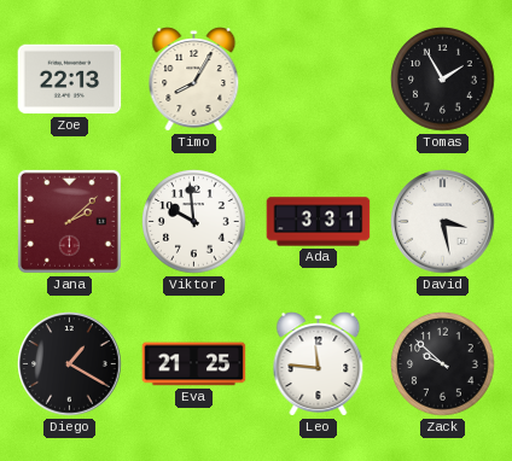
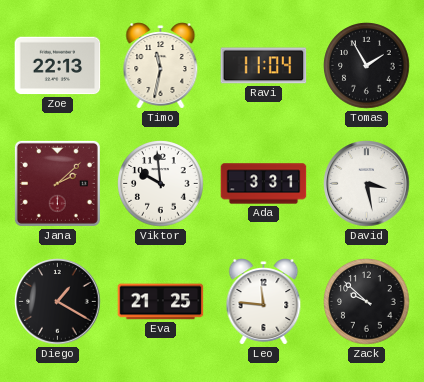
Timo: 8:05 -> 11:32
Ravi: none -> 11:04
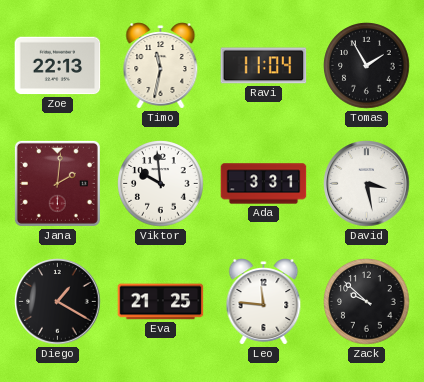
Jana: 2:08 -> 2:01
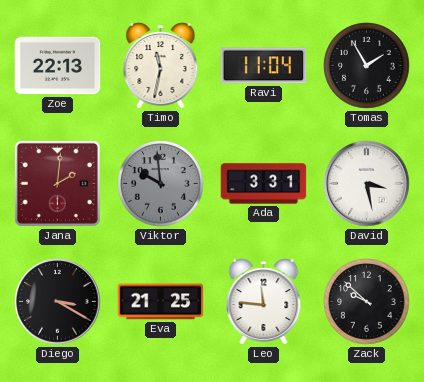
Viktor dial: white -> grey
Diego: 1:20 -> 3:20
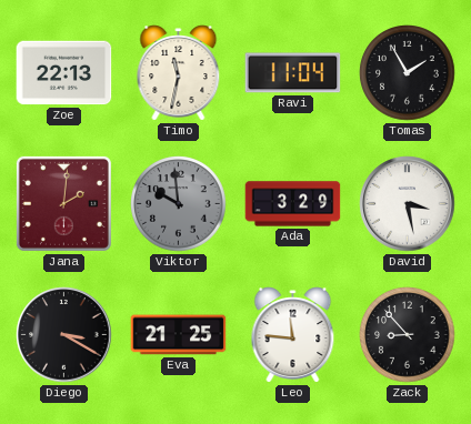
Ada: 3:31 -> 3:29
Zack: 9:52 -> 8:53
